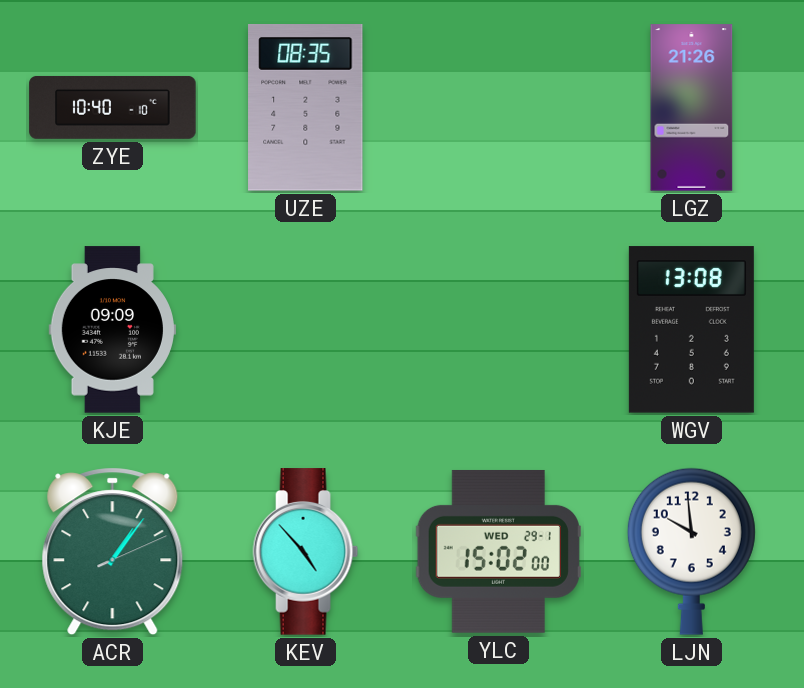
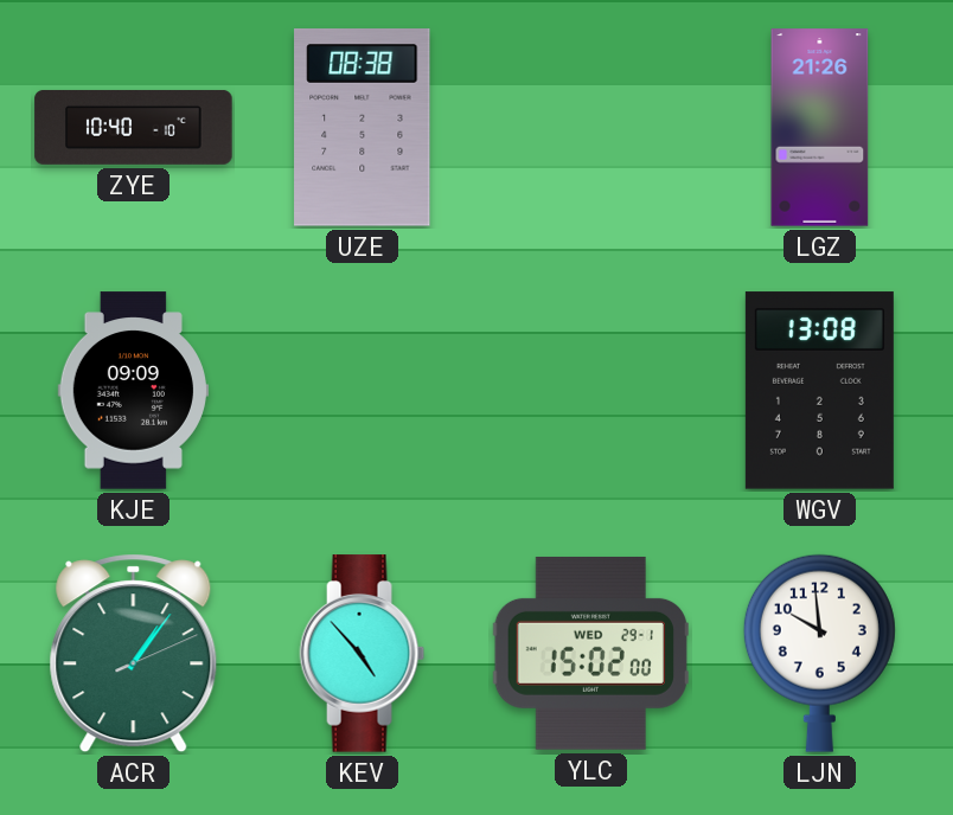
UZE: 08:35 -> 08:38
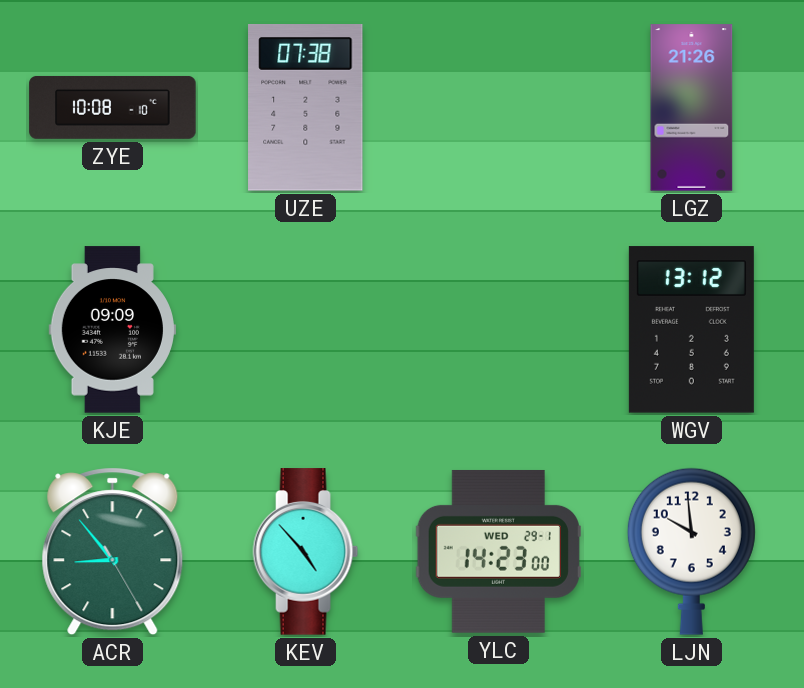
ZYE: 10:40 -> 10:08
UZE: 08:38 -> 07:38
WGV: 13:08 -> 13:12
ACR: 1:06 -> 8:53
YLC: 15:02 -> 14:23
